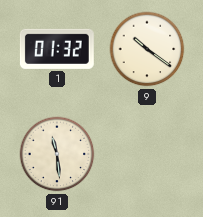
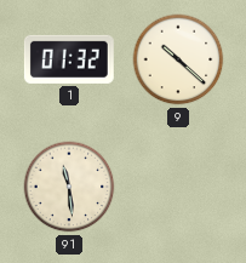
9: 10:21 -> 10:22
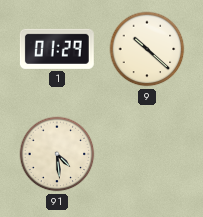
1: 01:32 -> 01:29
91: 11:29 -> 4:29
